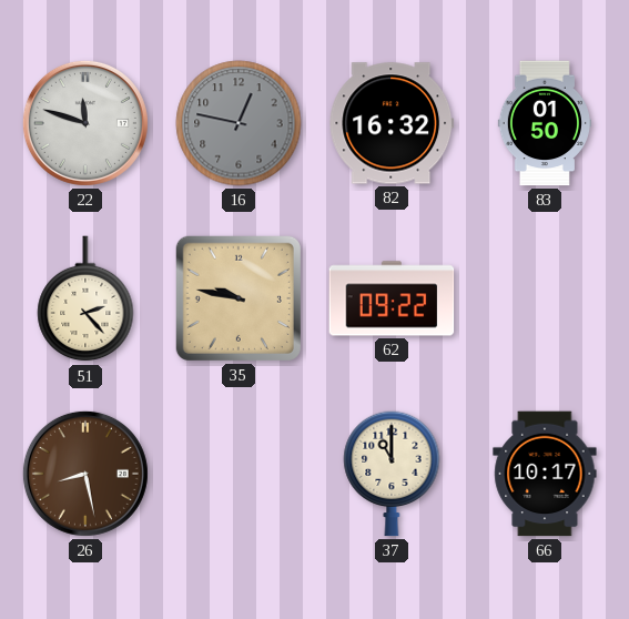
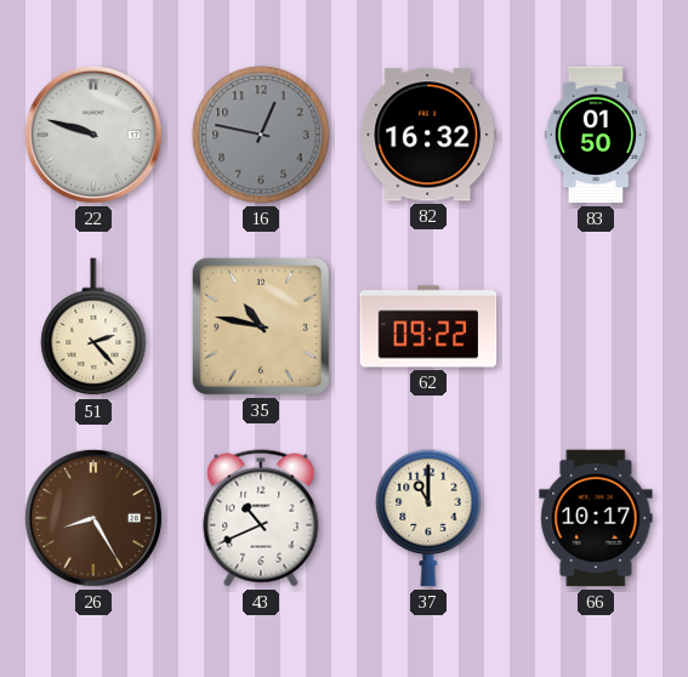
22: 11:48 -> 9:48
35: 9:47 -> 10:47
26: 8:28 -> 8:25
43: none -> 10:41
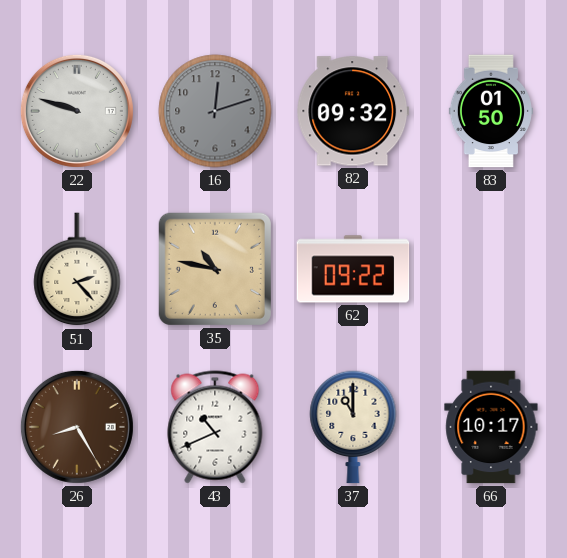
16: 12:47 -> 12:12
82: 16:32 -> 09:32
